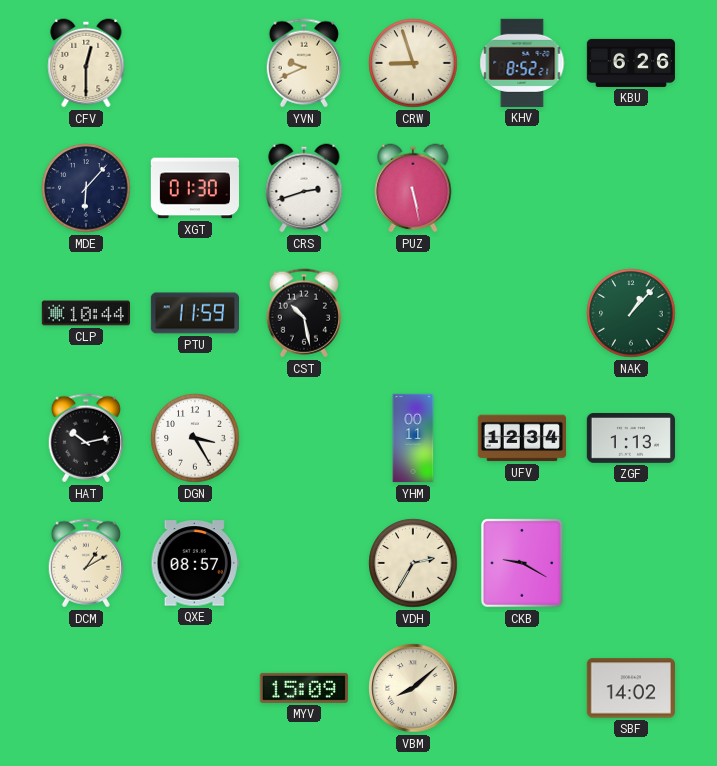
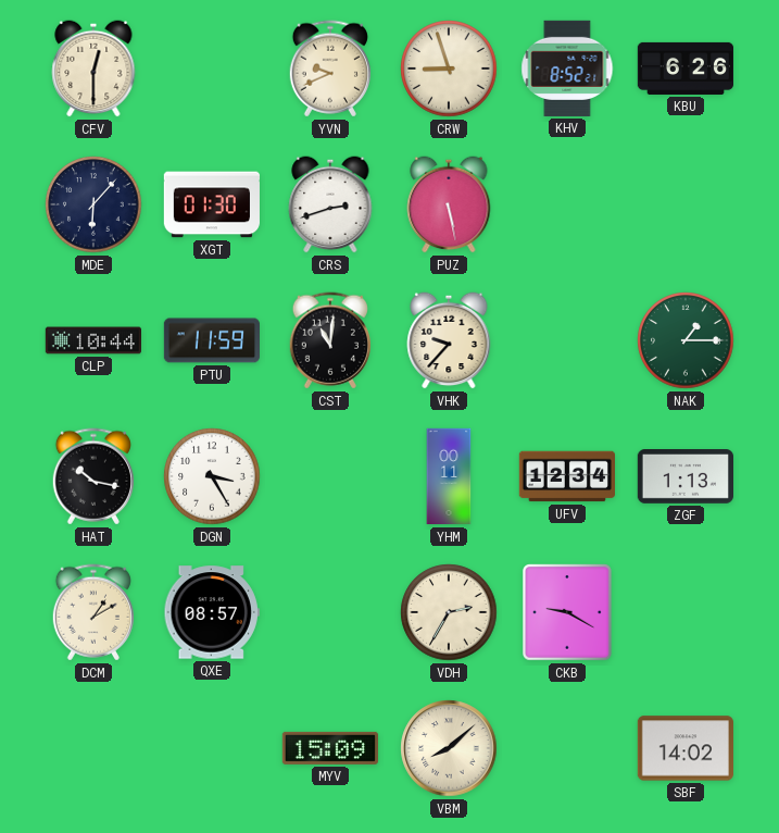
CST: 10:28 -> 11:01
VHK: none -> 9:37
NAK: 1:07 -> 1:15
HAT: 10:13 -> 10:17
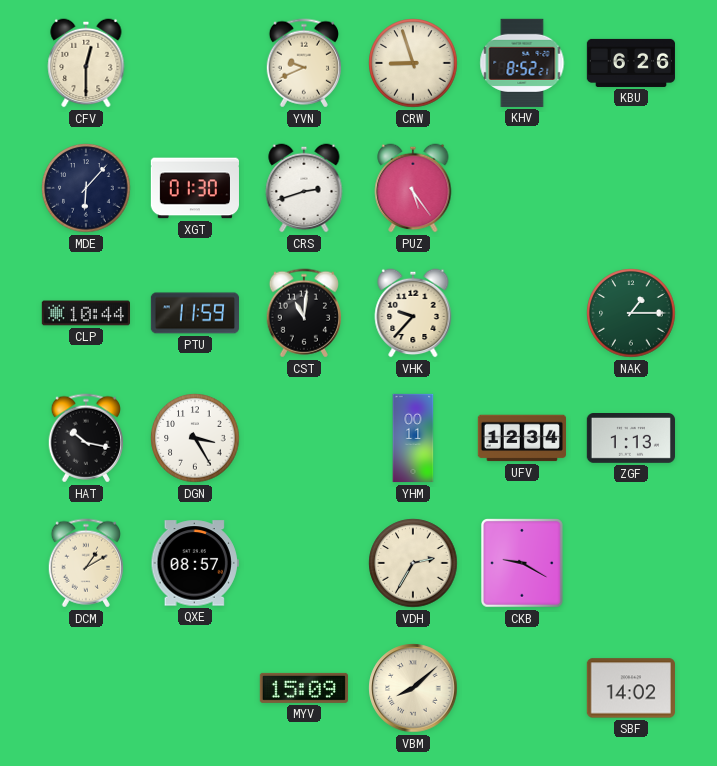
PUZ: 5:28 -> 5:24
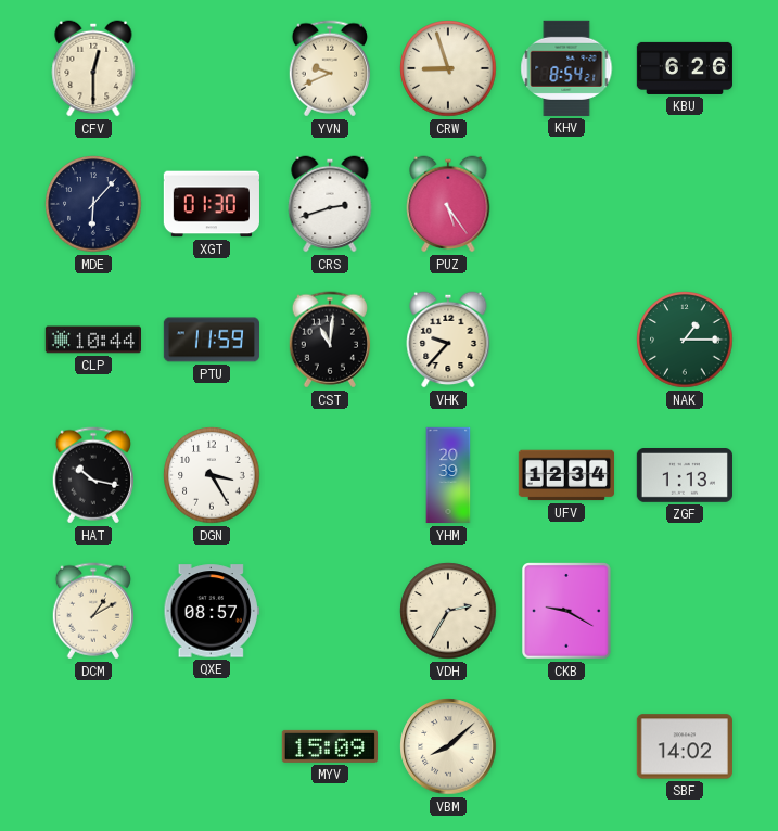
KHV: 8:52 -> 8:54
YHM: 00:11 -> 20:39
